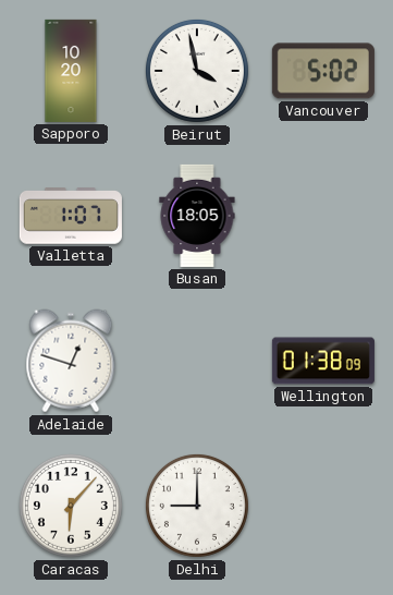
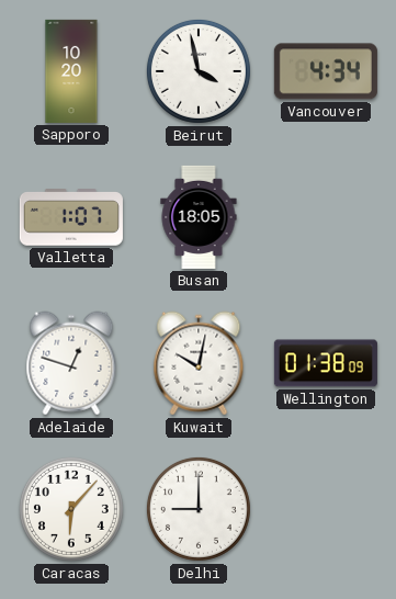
Vancouver: 5:02 -> 4:34
Kuwait: none -> 10:02
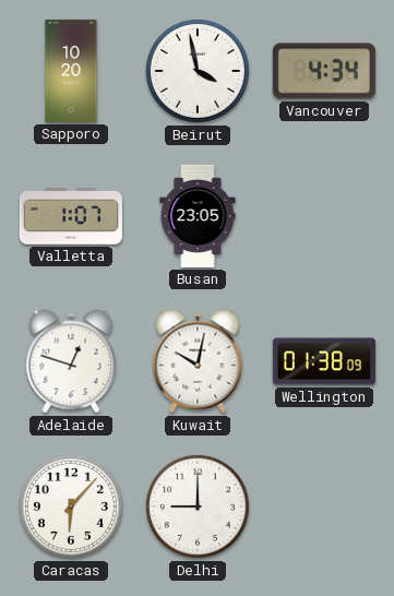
Busan: 18:05 -> 23:05
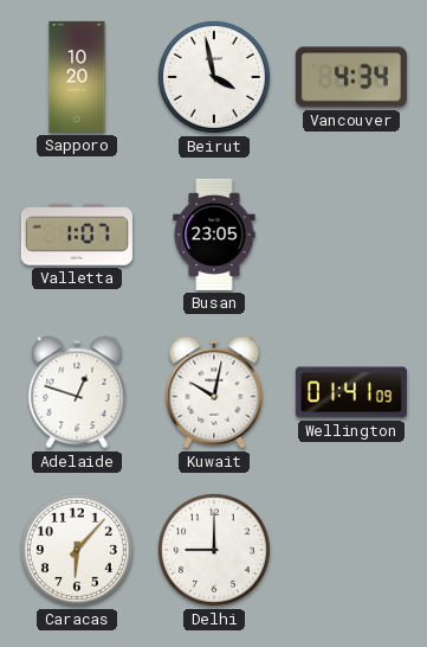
Wellington: 01:38 -> 01:41
